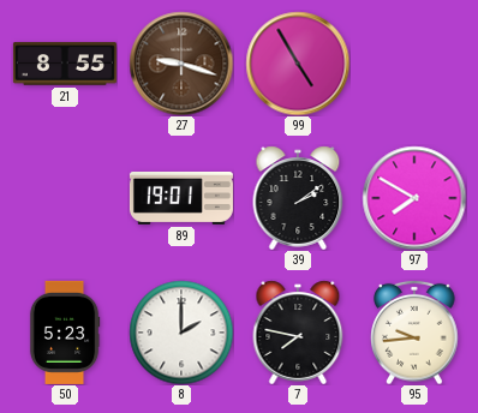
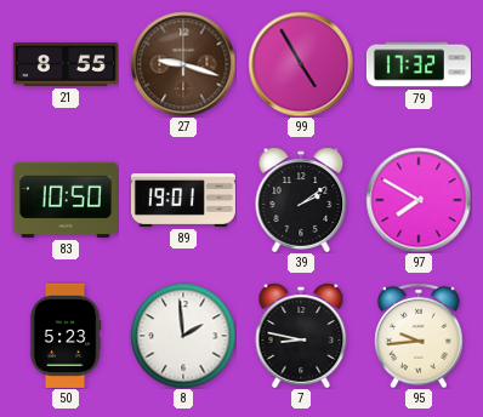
79: none -> 17:32
83: none -> 10:50
8: 2:00 -> 1:59
7: 7:47 -> 8:47
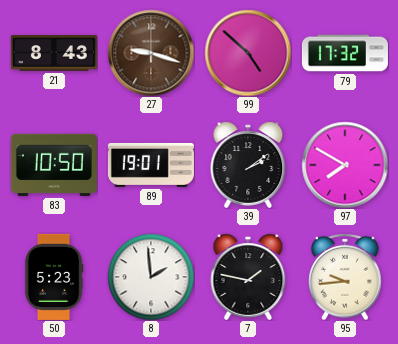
21: 8:55 -> 8:43
99: 4:55 -> 4:52
7: 8:47 -> 1:47
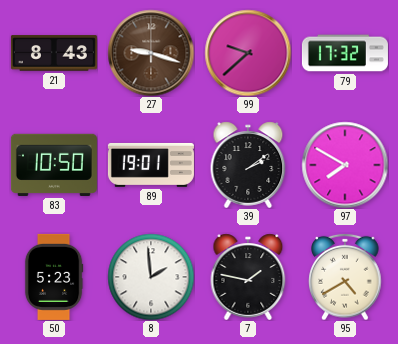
99: 4:52 -> 9:38
95: 9:44 -> 4:40
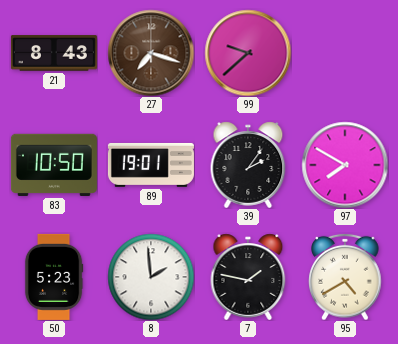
27: 9:18 -> 7:18
79: 17:32 -> none
39: 2:09 -> 2:06
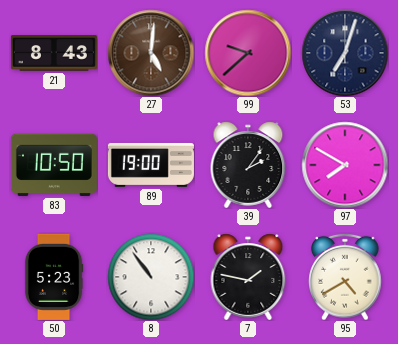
27: 7:18 -> 5:01
53: none -> 7:03
89: 19:01 -> 19:00
8: 1:59 -> 10:54
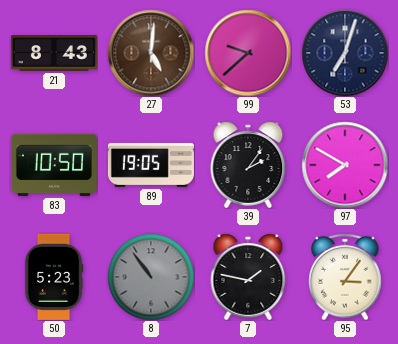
89: 19:00 -> 19:05
8 dial: white -> grey
95: 4:40 -> 3:06
